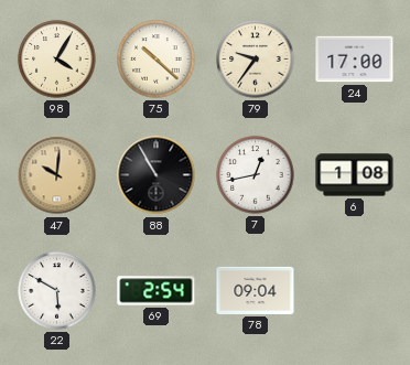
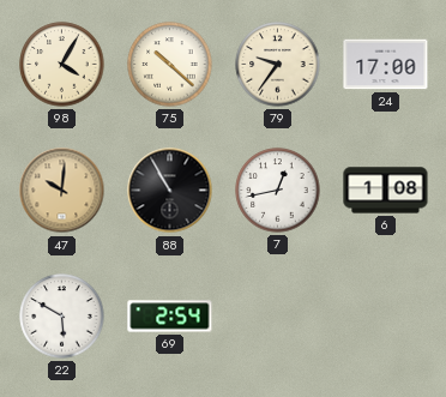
78: 09:04 -> none
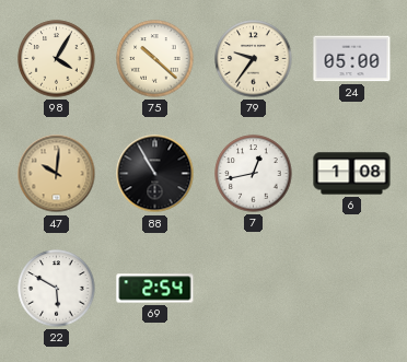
24: 17:00 -> 05:00
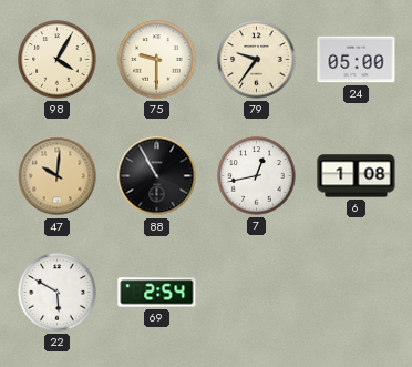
75: 10:22 -> 9:30
